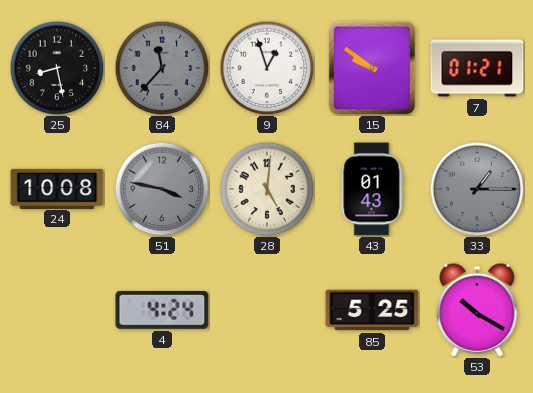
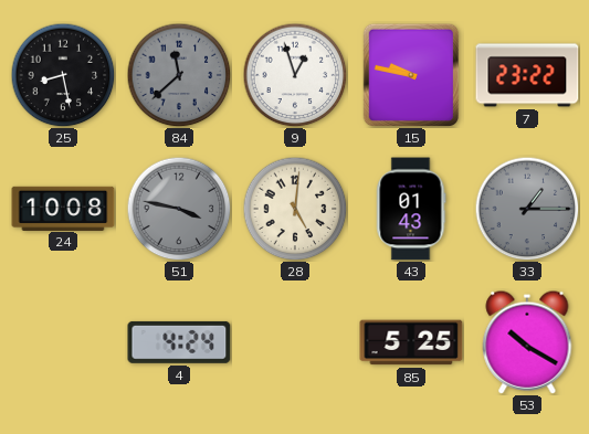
84: 11:37 -> 11:38
15: 9:51 -> 9:47
7: 01:21 -> 23:22
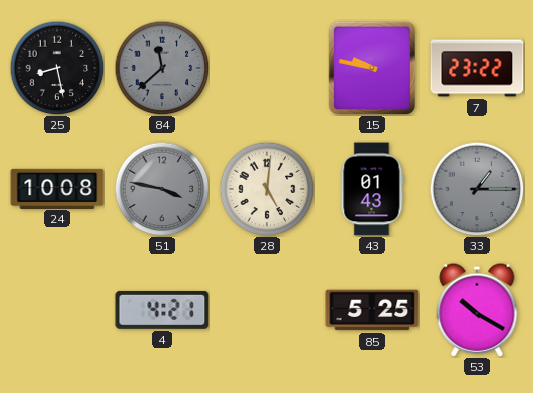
9: 12:57 -> none
4: 4:24 -> 4:21
